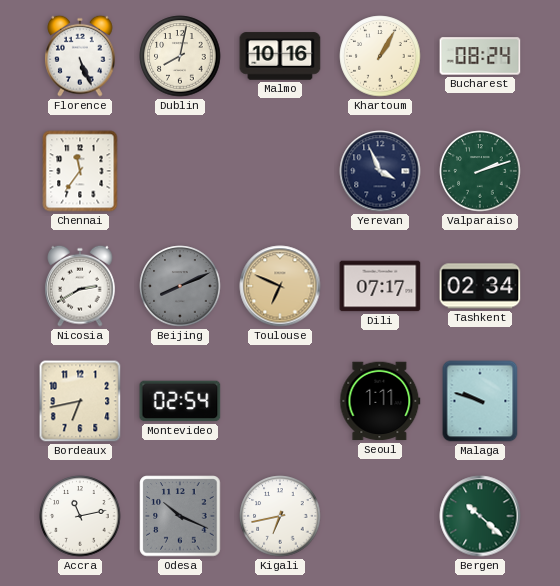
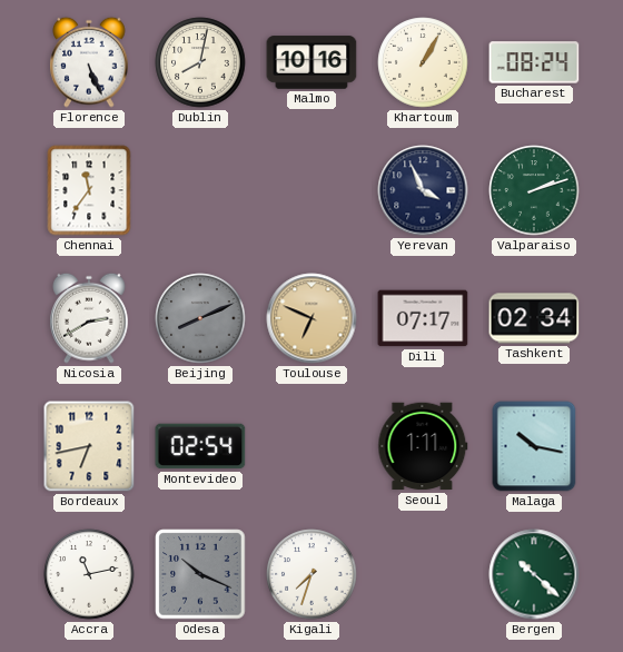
Malaga: 9:48 -> 10:17
Kigali: 6:43 -> 7:33
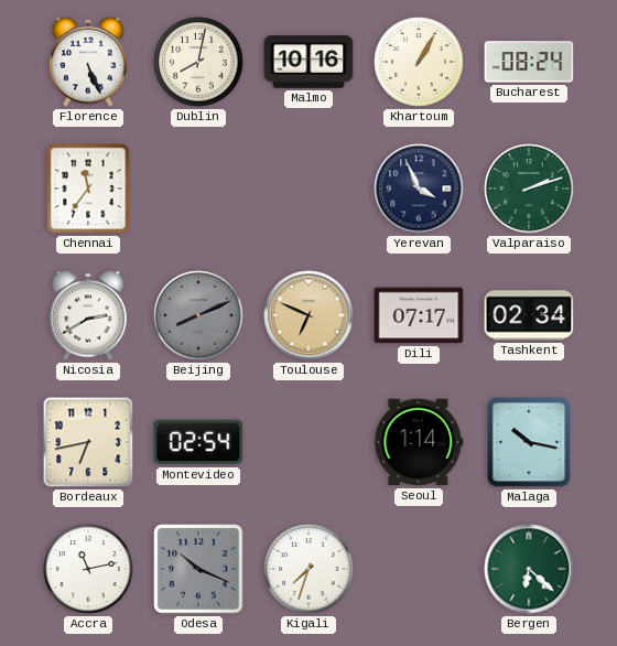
Seoul: 1:11 -> 1:14
Bergen: 10:22 -> 6:22
